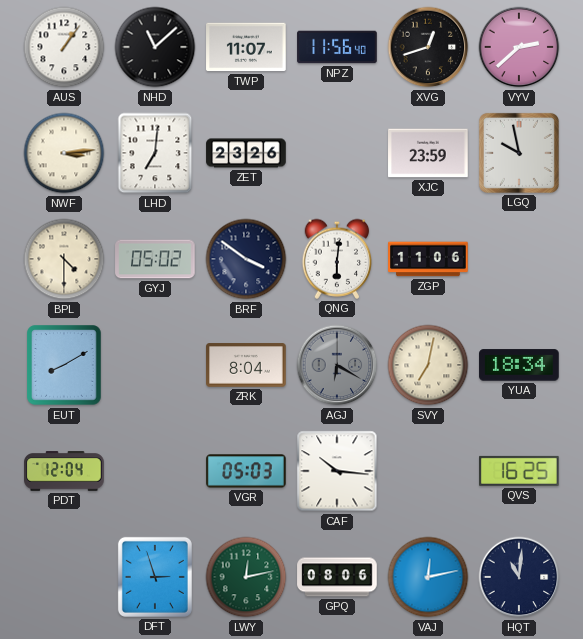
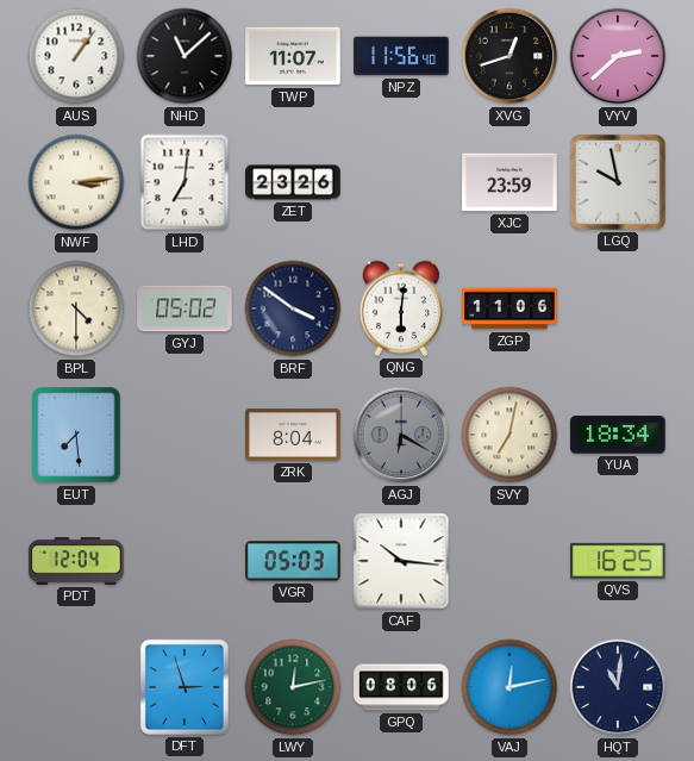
EUT: 8:10 -> 7:29
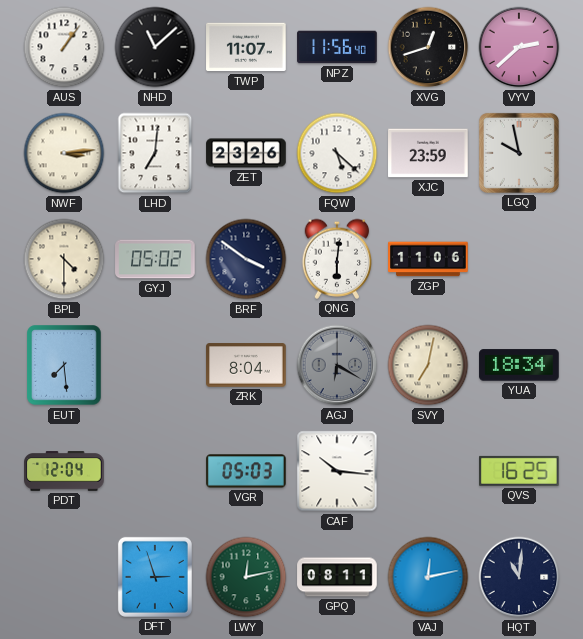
FQW: none -> 5:22
GPQ: 08:06 -> 08:11
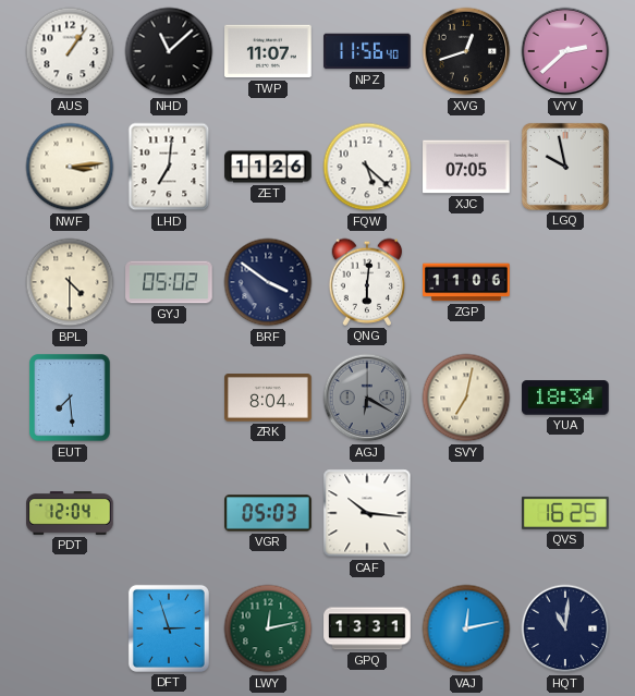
ZET: 23:26 -> 11:26
XJC: 23:59 -> 07:05
GPQ: 08:11 -> 13:31
